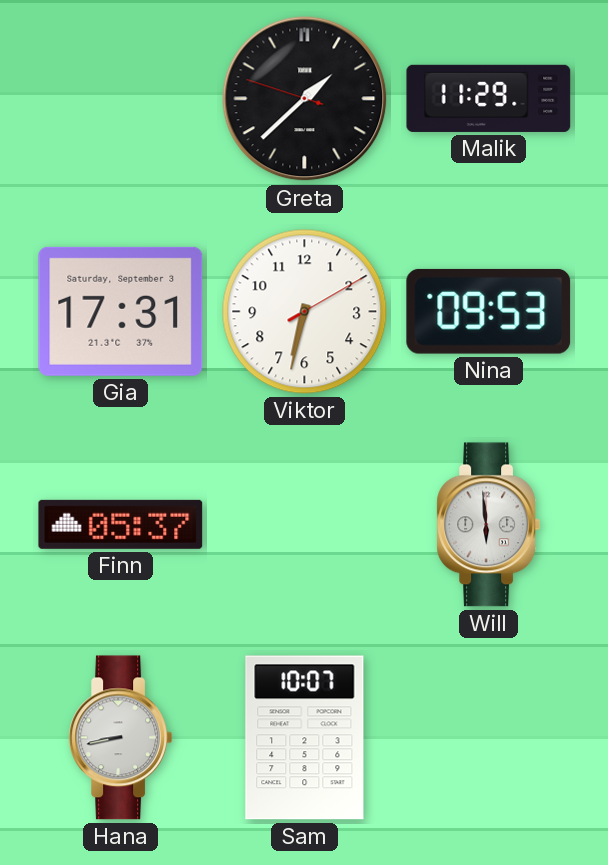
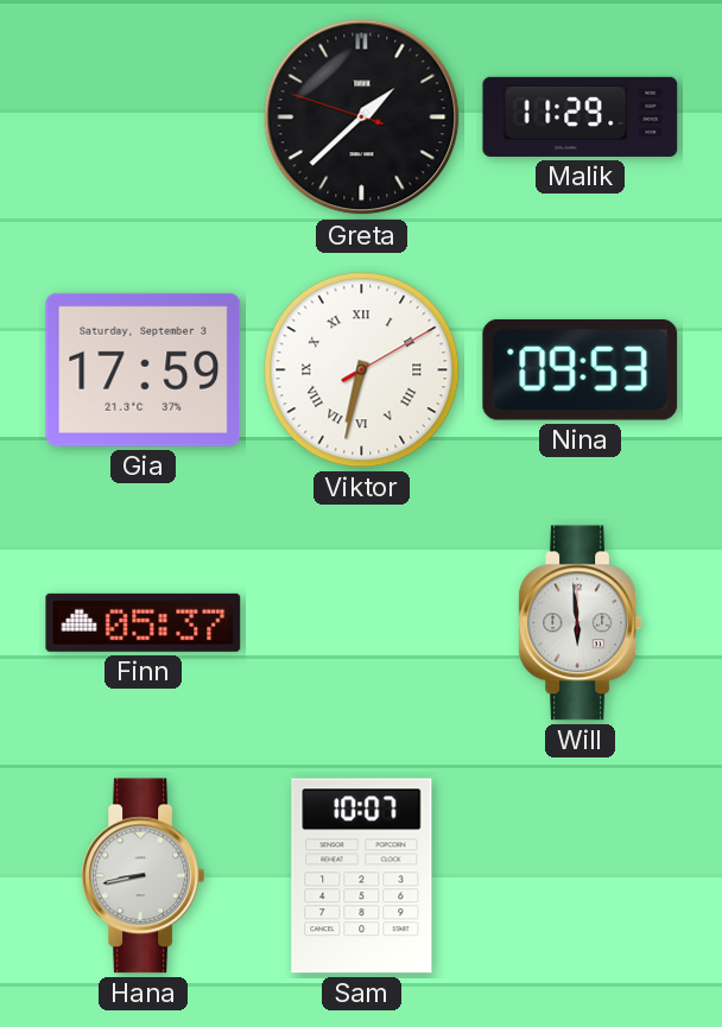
Gia: 17:31 -> 17:59
Viktor numerals: Arabic -> Roman
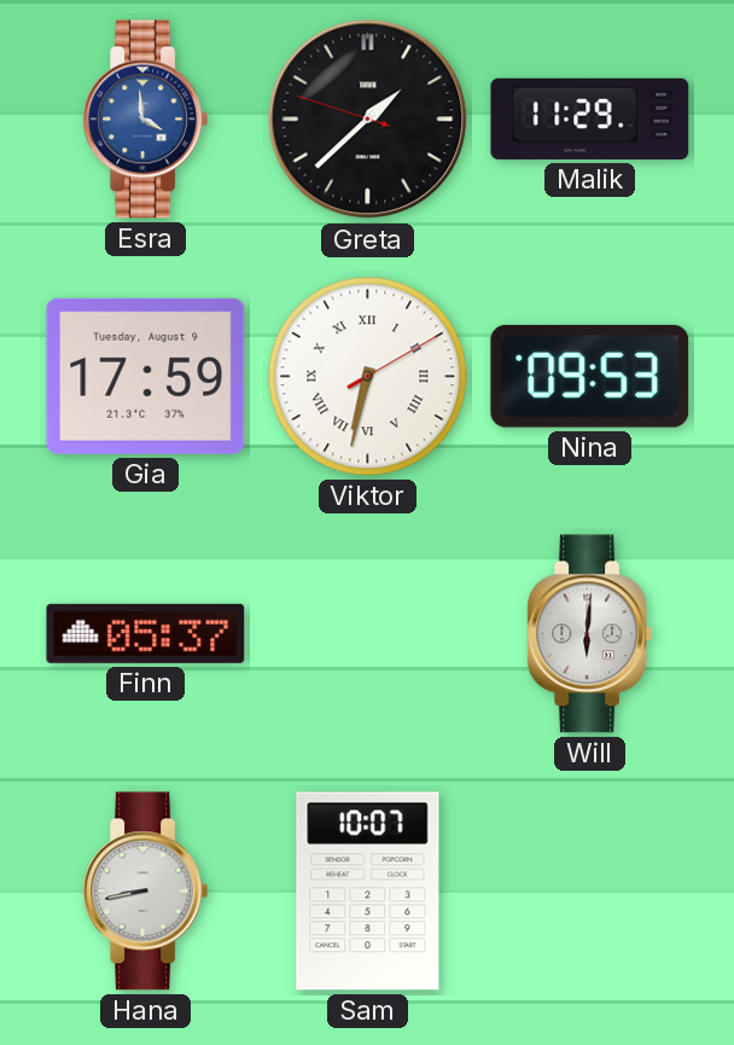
Esra: none -> 3:59
Gia date: Saturday, September 3 -> Tuesday, August 9
Will: 5:59 -> 6:01
